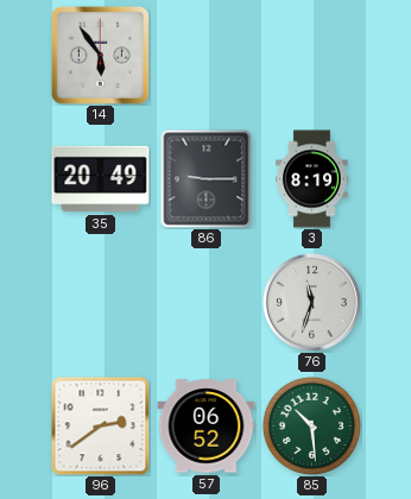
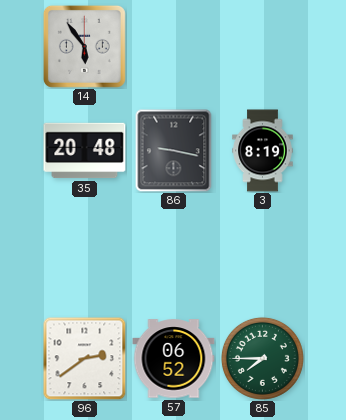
35: 20:49 -> 20:48
86: 9:15 -> 9:17
76: 11:33 -> none
85: 10:29 -> 7:45
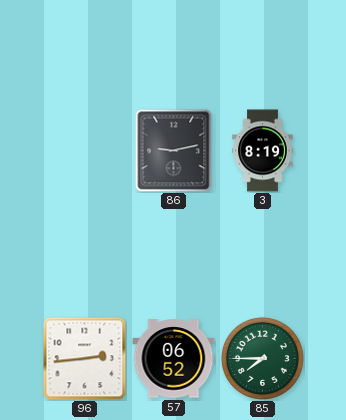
14: 5:54 -> none
35: 20:48 -> none
86: 9:17 -> 9:13
96: 2:39 -> 2:44
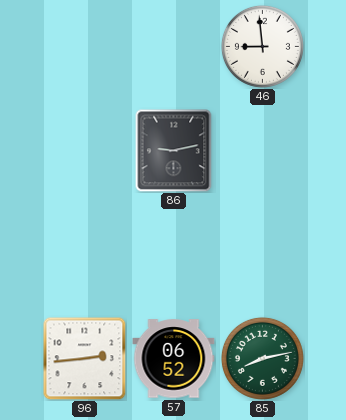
46: none -> 8:59
3: 8:19 -> none
85: 7:45 -> 8:13
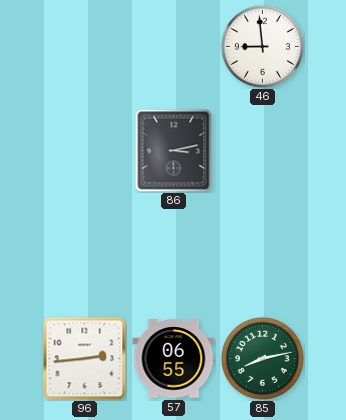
86: 9:13 -> 3:13
57: 06:52 -> 06:55
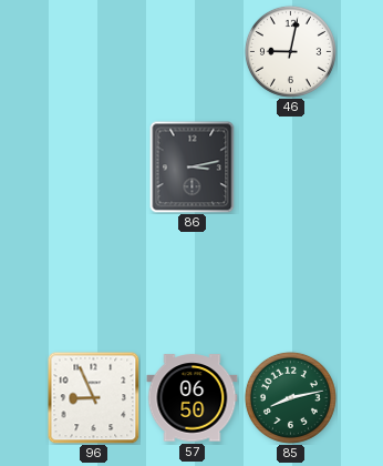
46: 8:59 -> 9:02
96: 2:44 -> 8:56
57: 06:55 -> 06:50
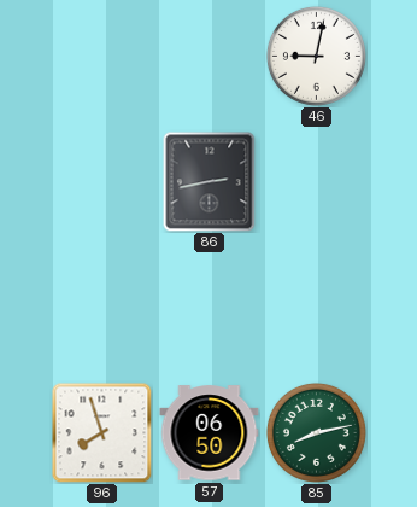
86: 3:13 -> 2:43
96: 8:56 -> 7:57
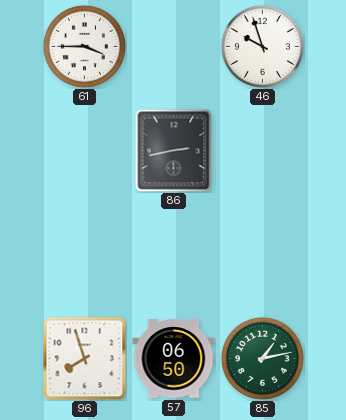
61: none -> 3:45
46: 9:02 -> 9:57
85: 8:13 -> 1:13
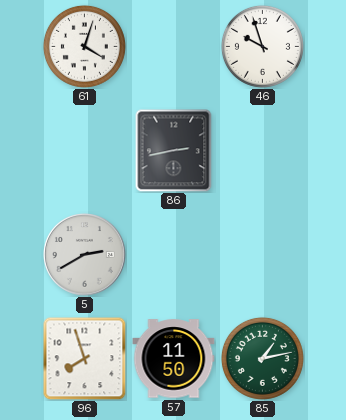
61: 3:45 -> 4:03
5: none -> 2:40
57: 06:50 -> 11:50
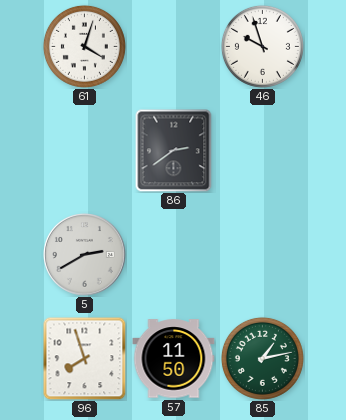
86: 2:43 -> 2:39
